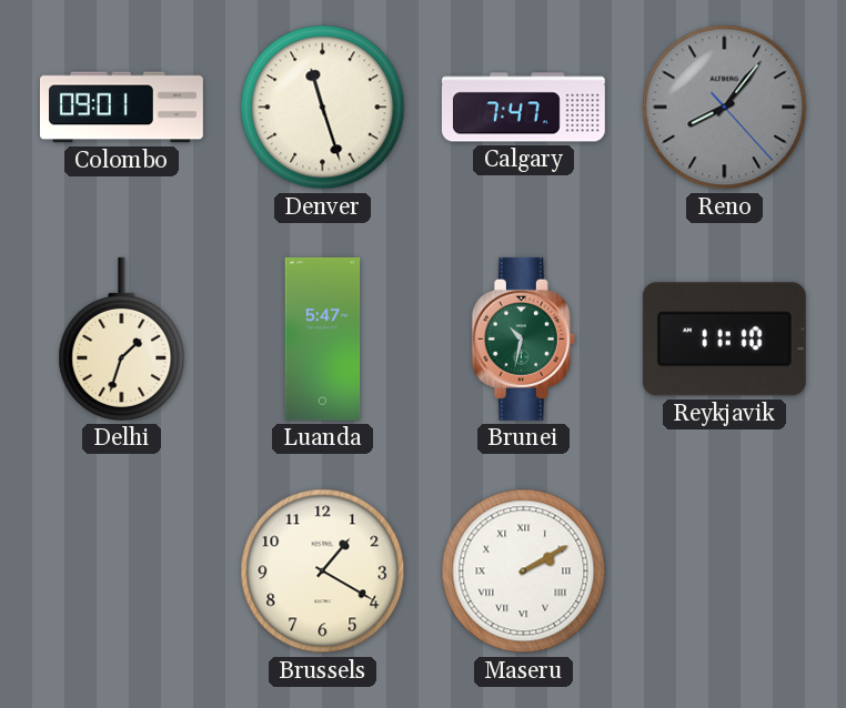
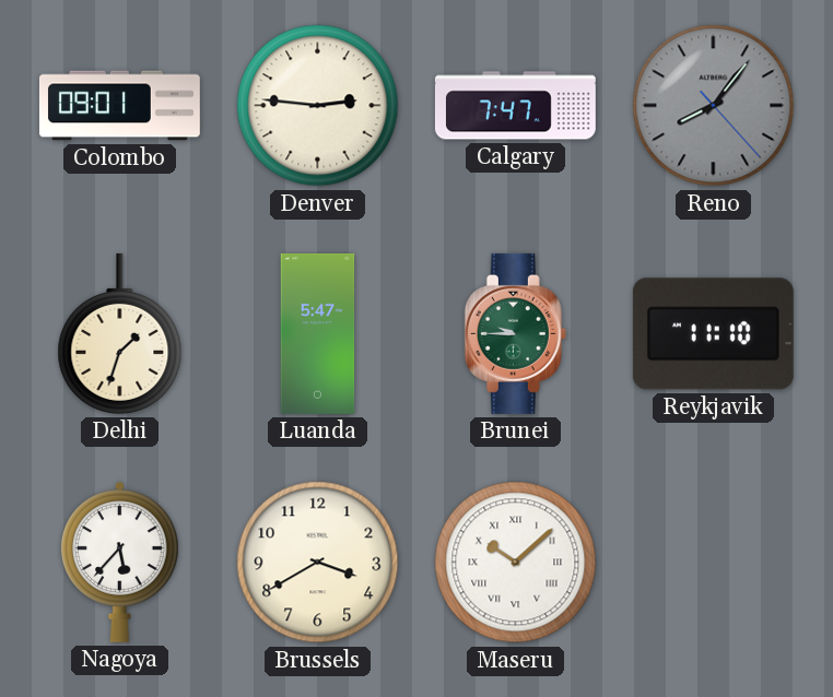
Denver: 11:27 -> 2:46
Brunei: 10:32 -> 9:45
Nagoya: none -> 5:37
Brussels: 1:20 -> 3:40
Maseru: 2:10 -> 10:08
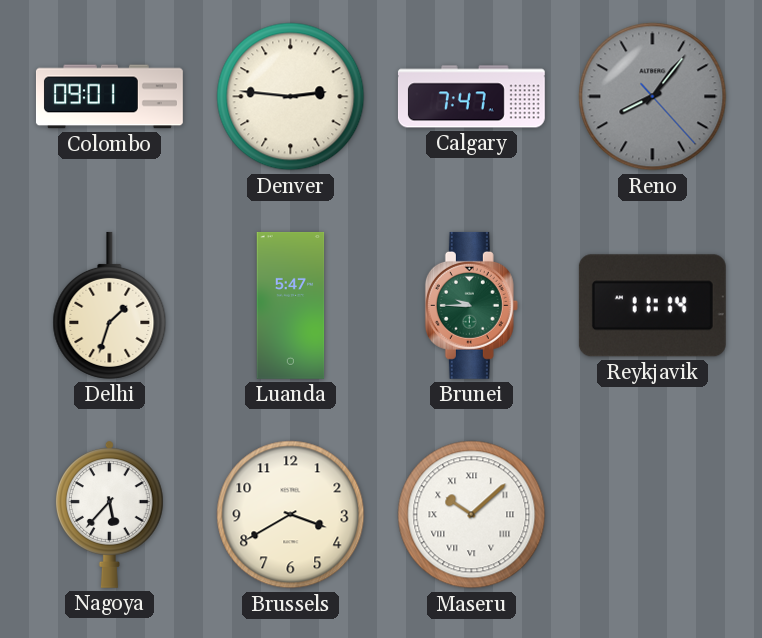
Reykjavik: 11:10 -> 11:14
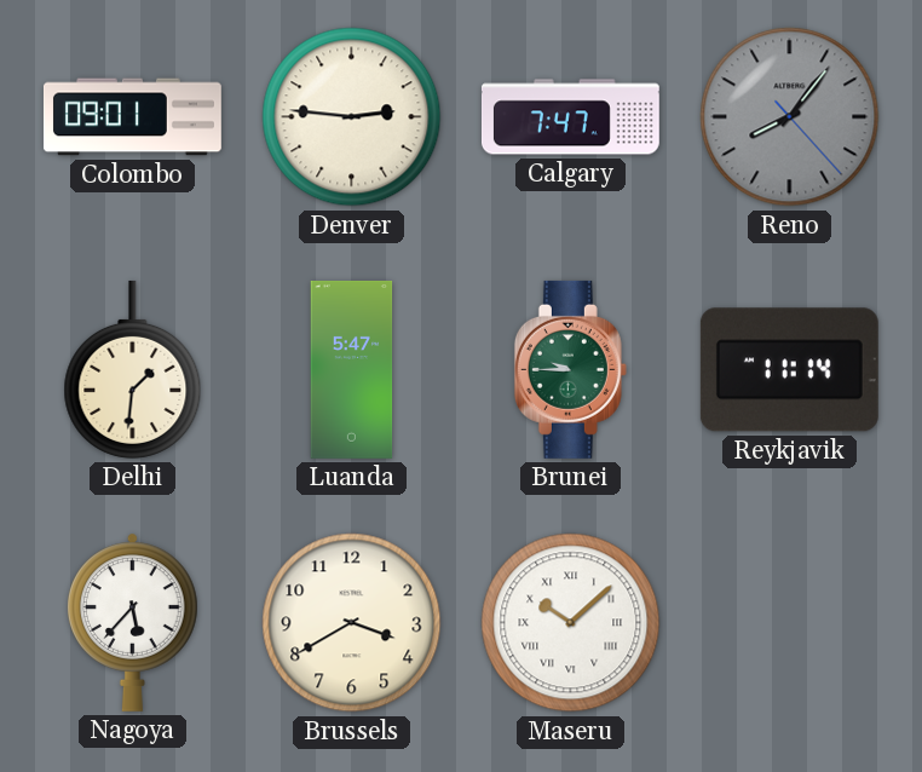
Delhi: 1:33 -> 1:31
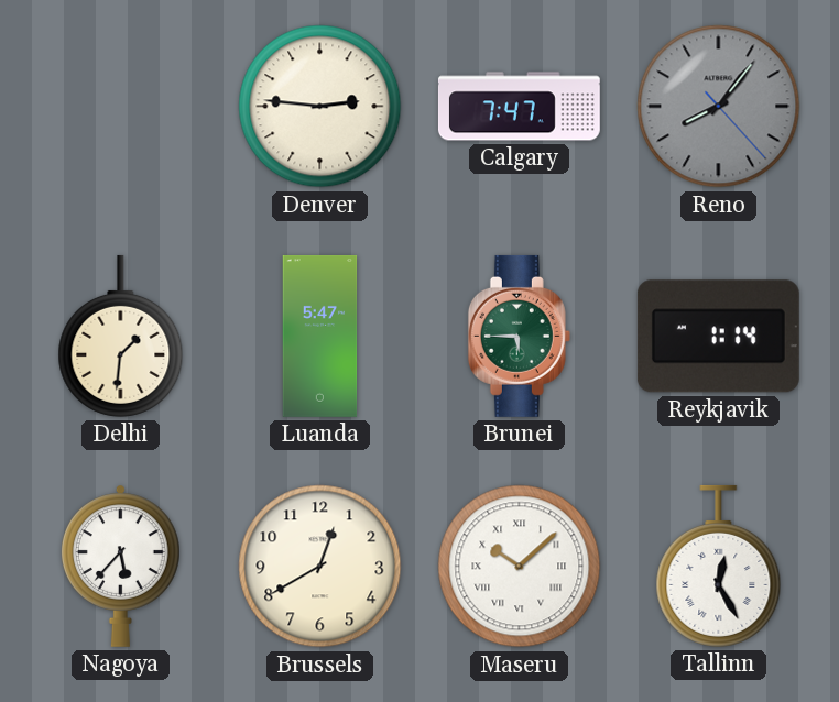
Colombo: 09:01 -> none
Brunei: 9:45 -> 5:45
Reykjavik: 11:14 -> 1:14
Brussels: 3:40 -> 12:40
Tallinn: none -> 12:25
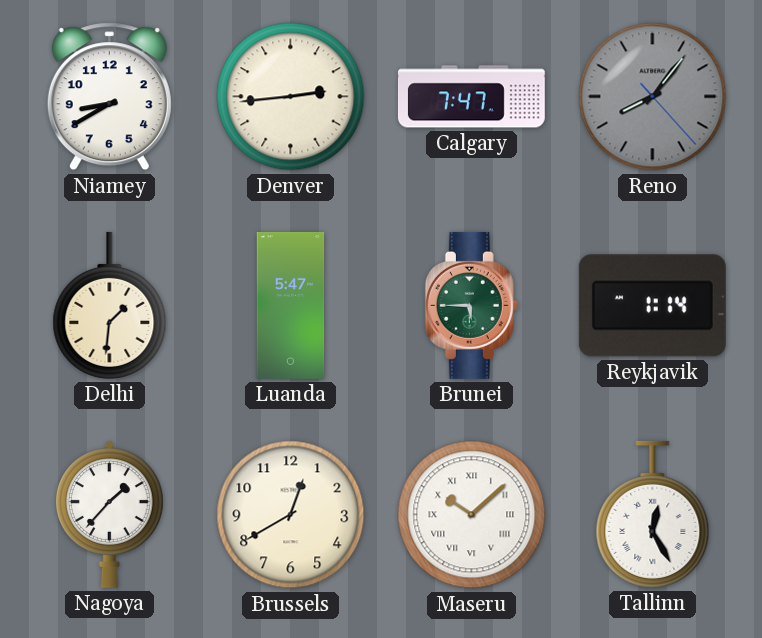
Niamey: none -> 8:40
Denver: 2:46 -> 2:44
Nagoya: 5:37 -> 1:37
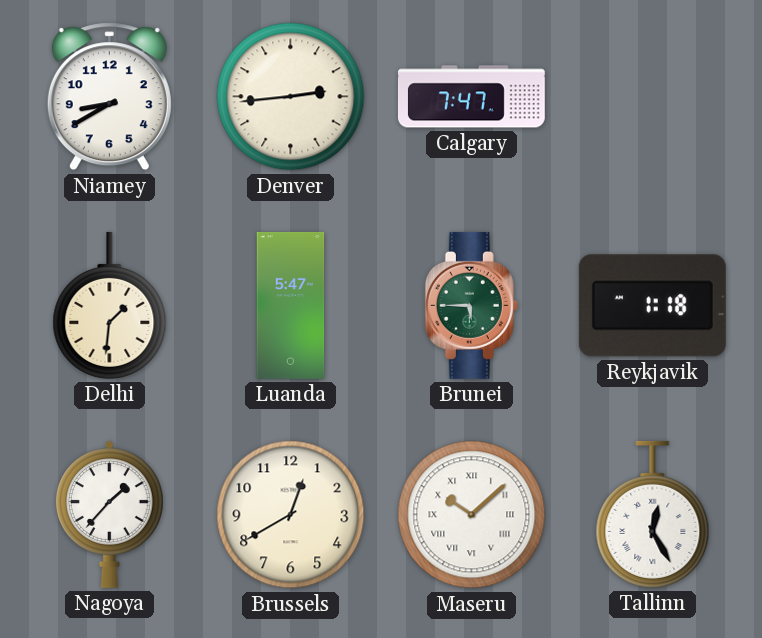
Reno: 8:06 -> none
Reykjavik: 1:14 -> 1:18
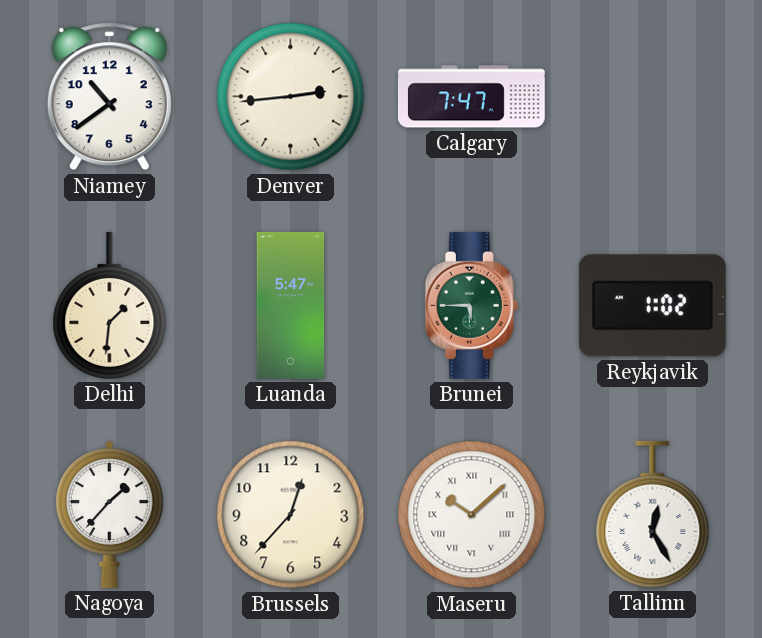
Niamey: 8:40 -> 10:39
Reykjavik: 1:18 -> 1:02
Brussels: 12:40 -> 12:37
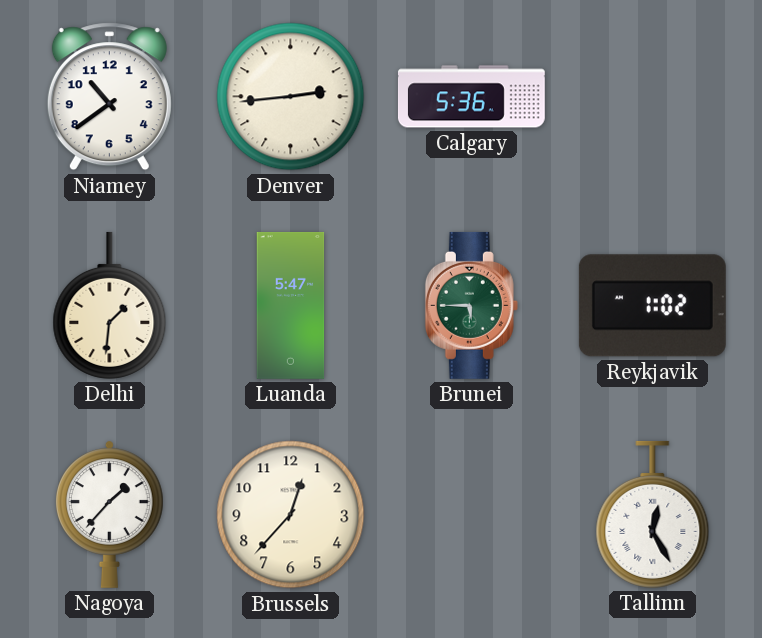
Calgary: 7:47 -> 5:36
Maseru: 10:08 -> none
